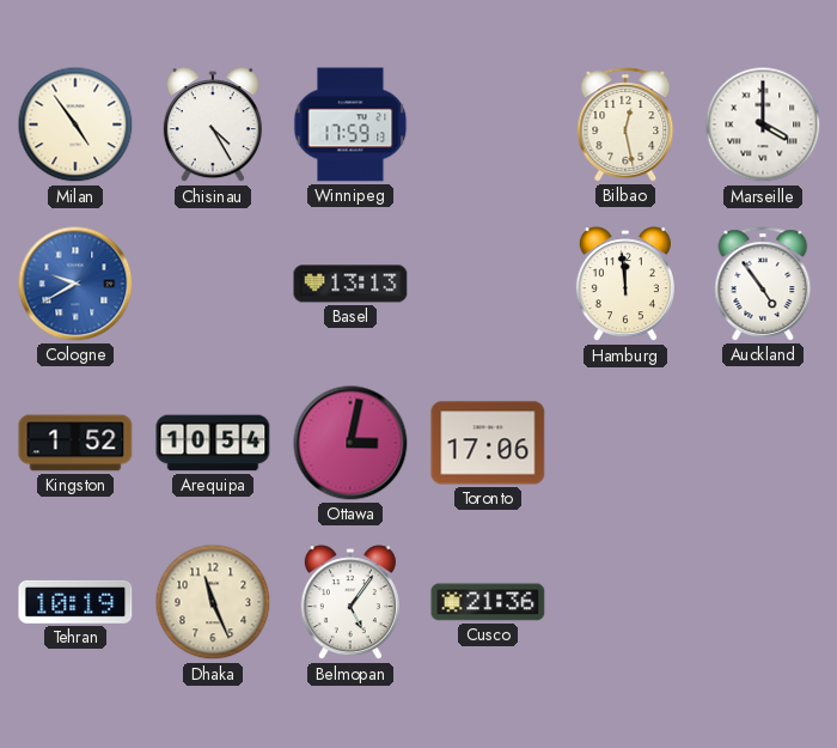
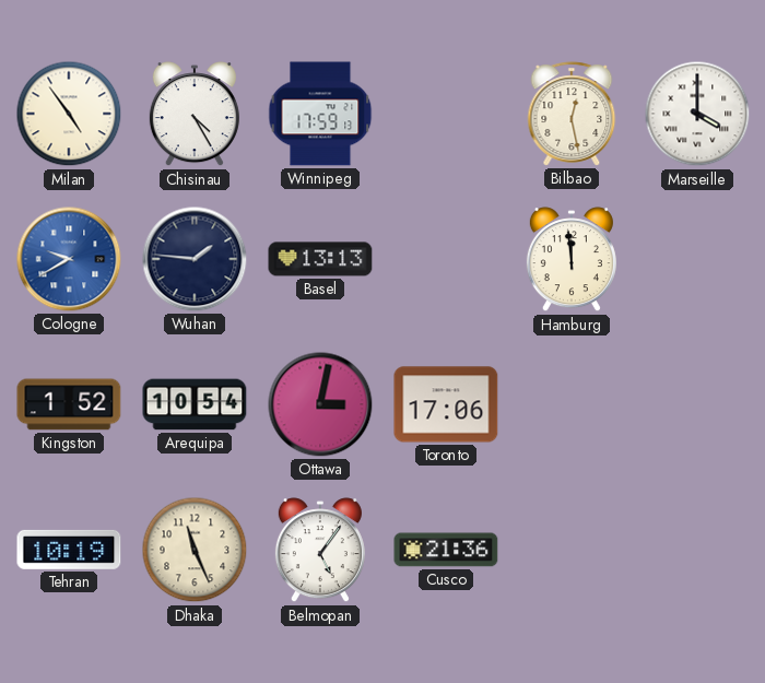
Wuhan: none -> 1:46
Auckland: 4:54 -> none
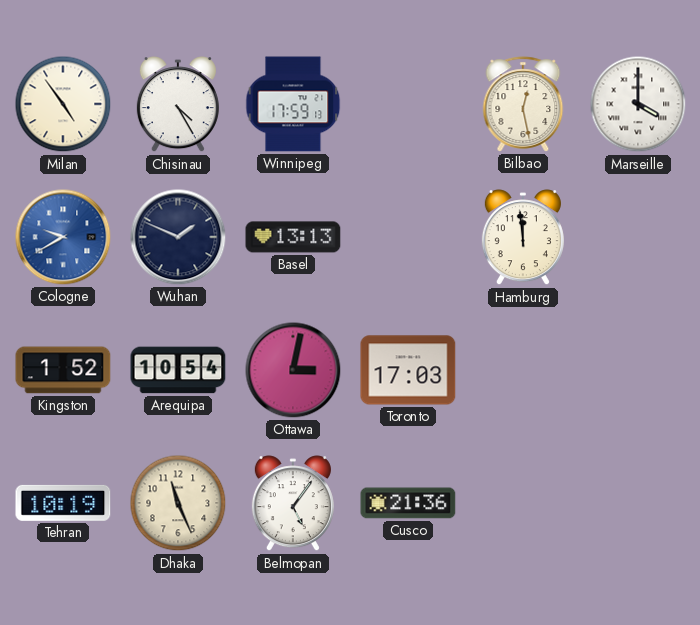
Wuhan: 1:46 -> 1:49
Toronto: 17:06 -> 17:03
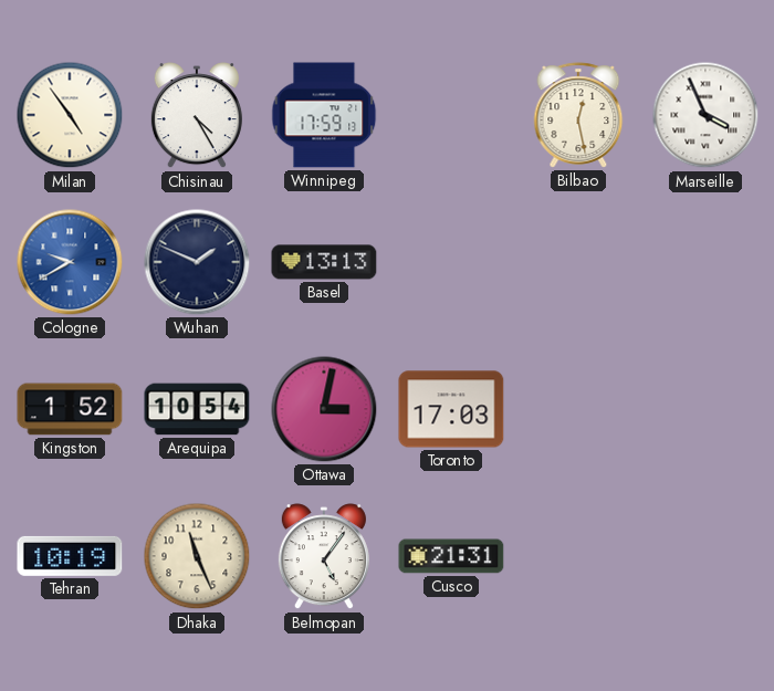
Marseille: 4:00 -> 3:56
Hamburg: 11:59 -> none
Cusco: 21:36 -> 21:31
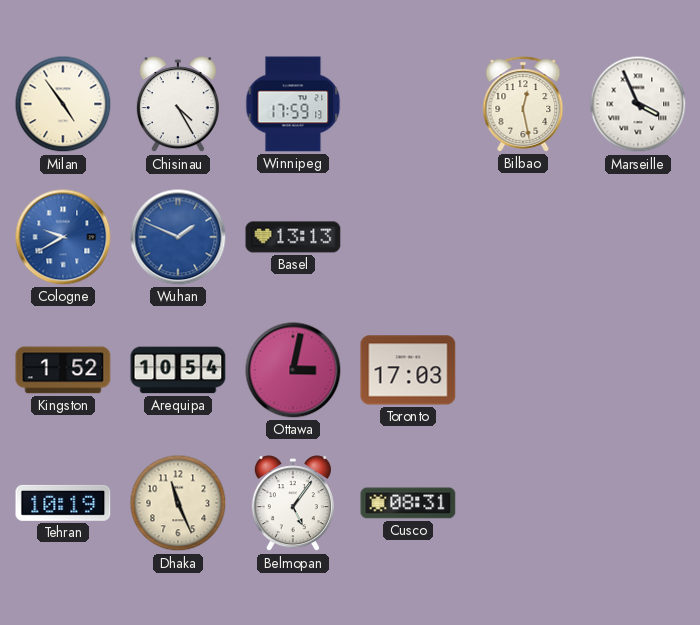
Wuhan dial: navy -> blue
Cusco: 21:31 -> 08:31
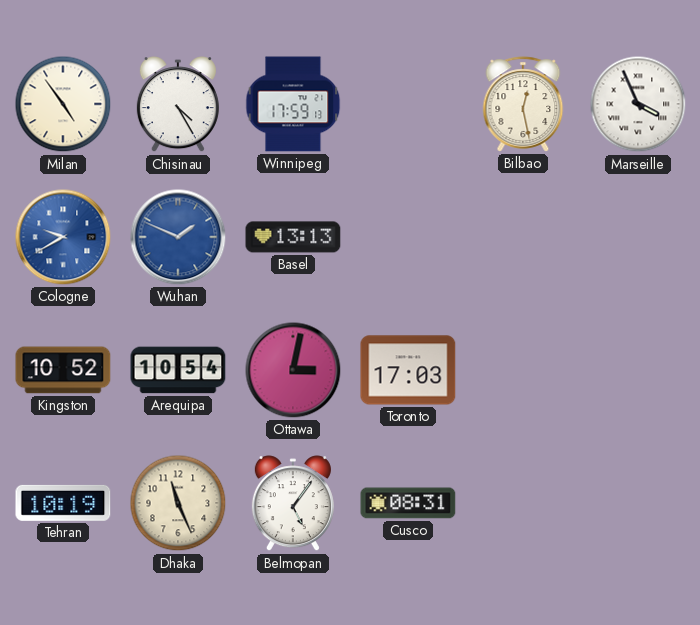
Kingston: 1:52 -> 10:52
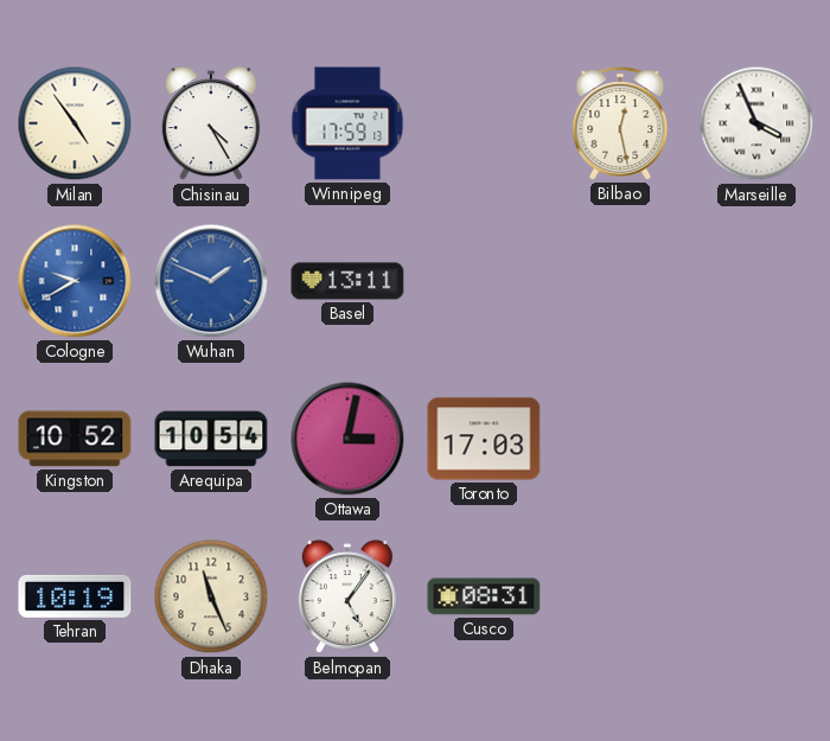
Basel: 13:13 -> 13:11
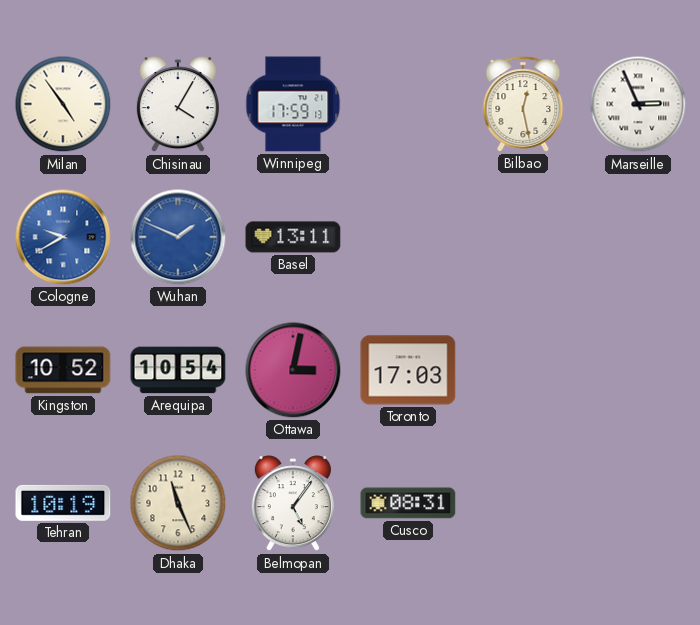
Chisinau: 4:25 -> 4:05
Marseille: 3:56 -> 2:56
